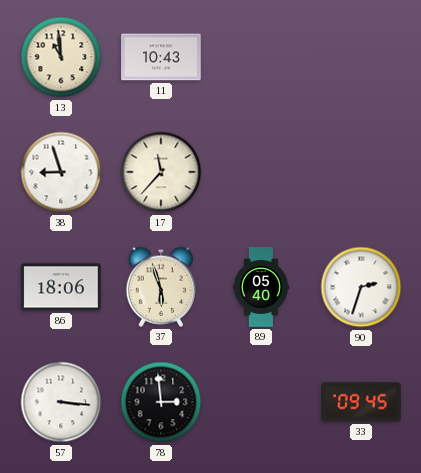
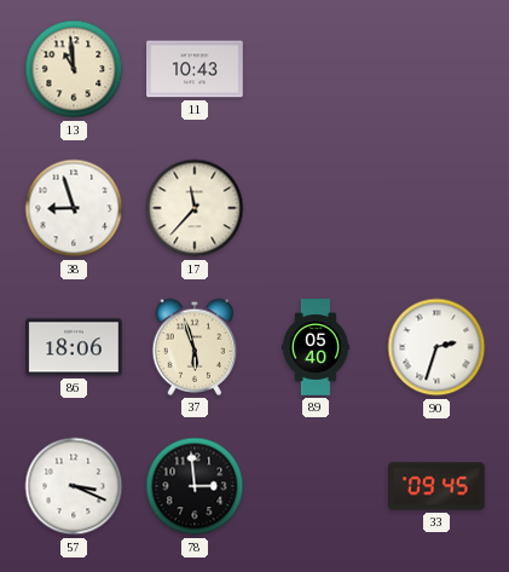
57: 3:16 -> 3:19
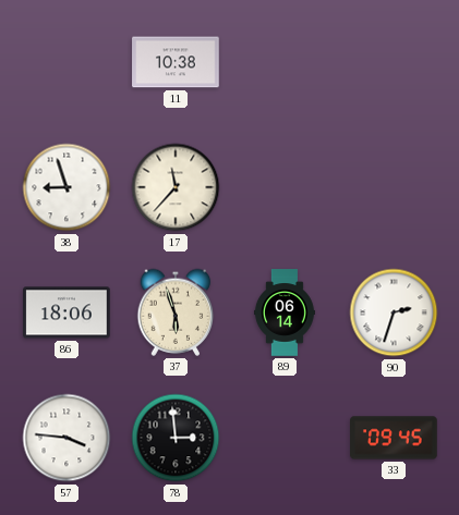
13: 10:59 -> none
11: 10:43 -> 10:38
89: 05:40 -> 06:14
57: 3:19 -> 3:46
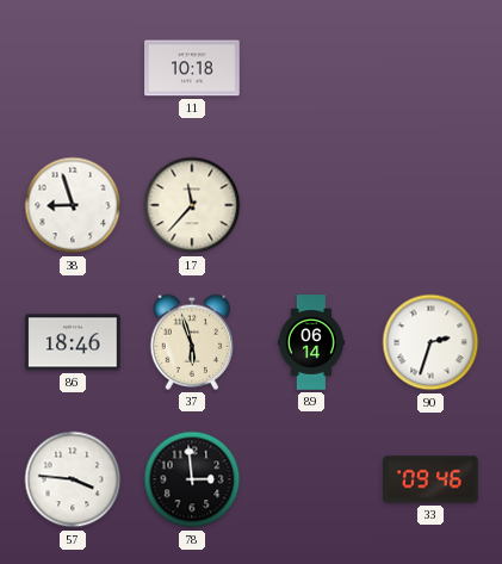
11: 10:38 -> 10:18
86: 18:06 -> 18:46
33: 09:45 -> 09:46
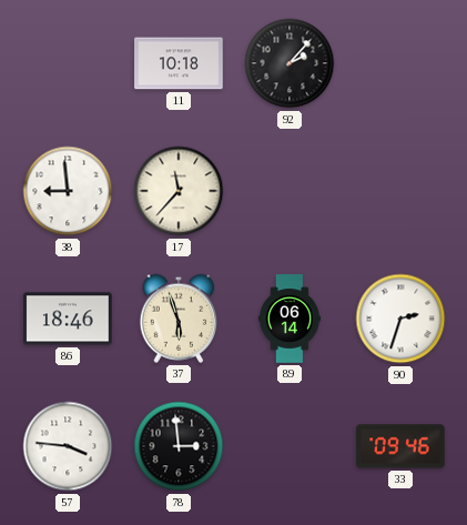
92: none -> 2:07
38: 8:57 -> 8:59
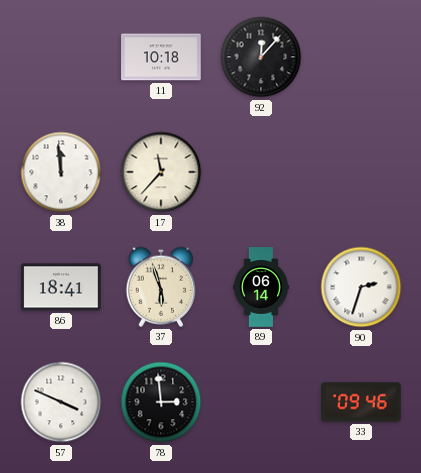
92: 2:07 -> 12:07
38: 8:59 -> 11:59
86: 18:46 -> 18:41
57: 3:46 -> 3:49
